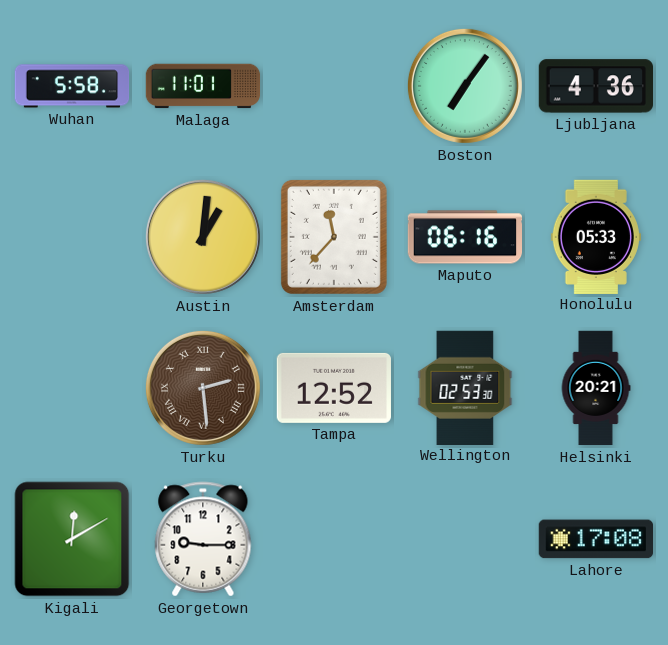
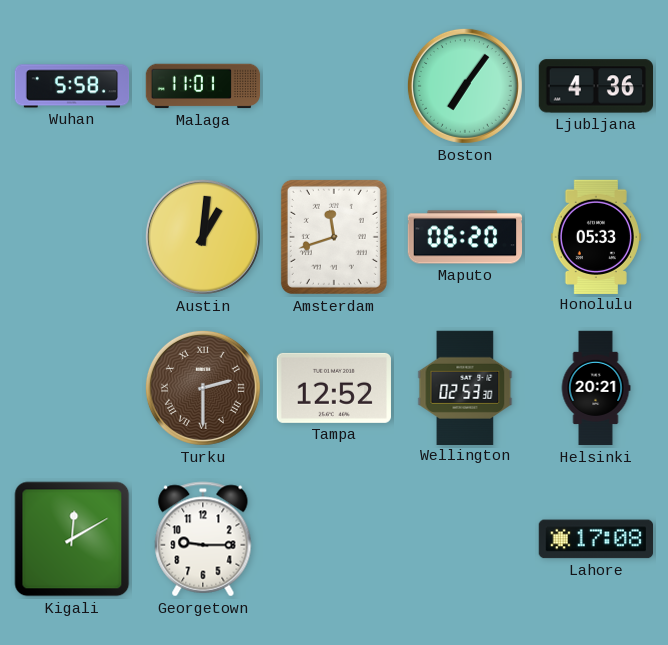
Amsterdam: 11:37 -> 11:42
Maputo: 06:16 -> 06:20
Turku: 2:29 -> 2:30
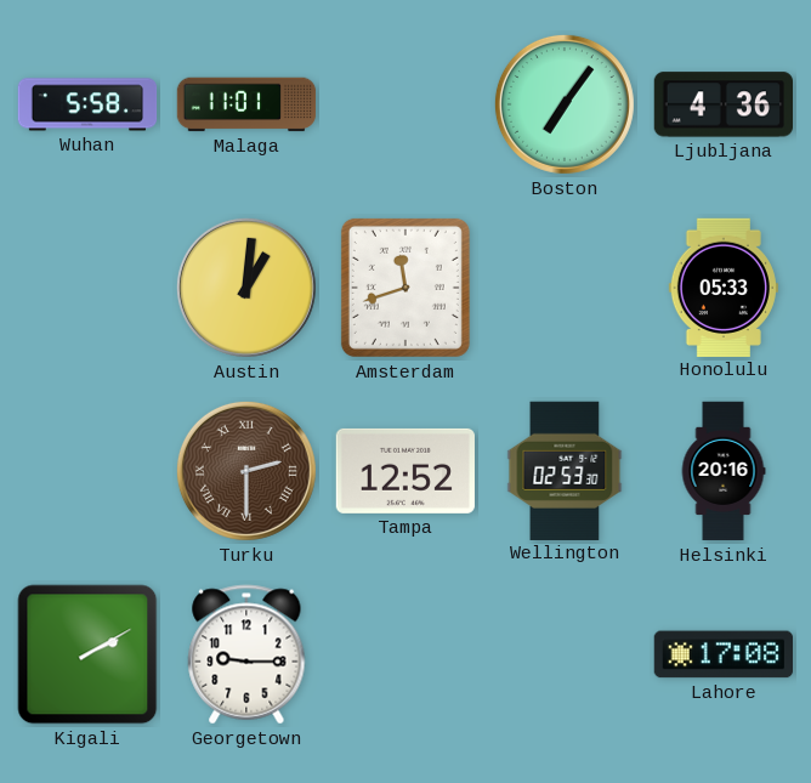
Maputo: 06:20 -> none
Helsinki: 20:21 -> 20:16
Kigali: 12:10 -> 2:10
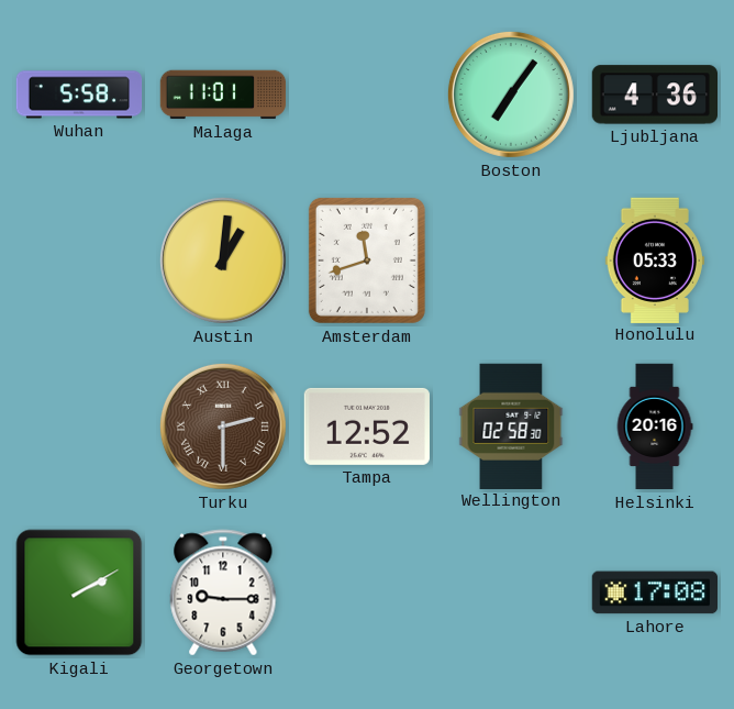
Wellington: 02:53 -> 02:58
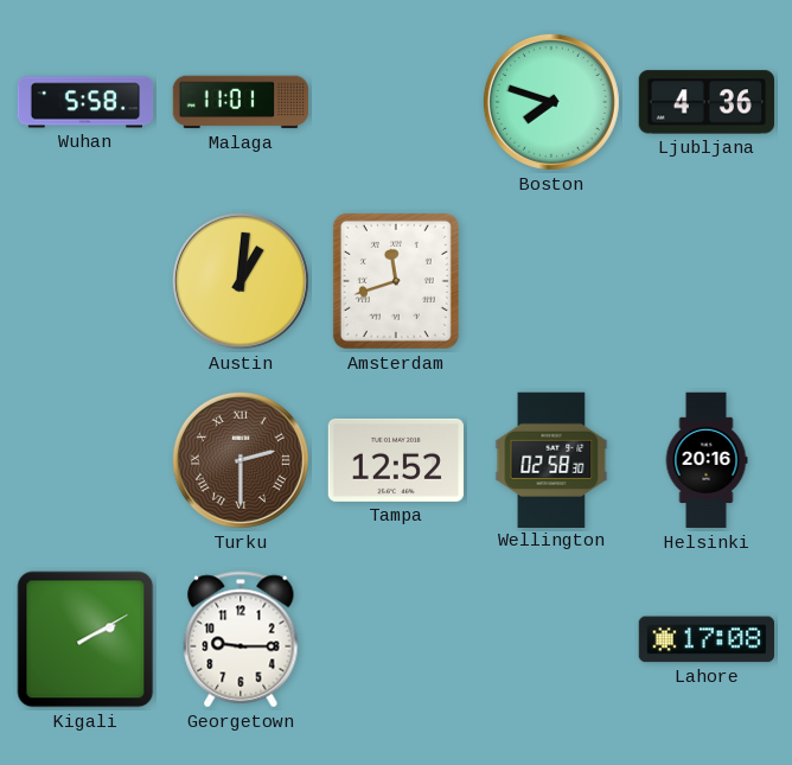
Boston: 7:06 -> 7:48
Honolulu: 05:33 -> none
